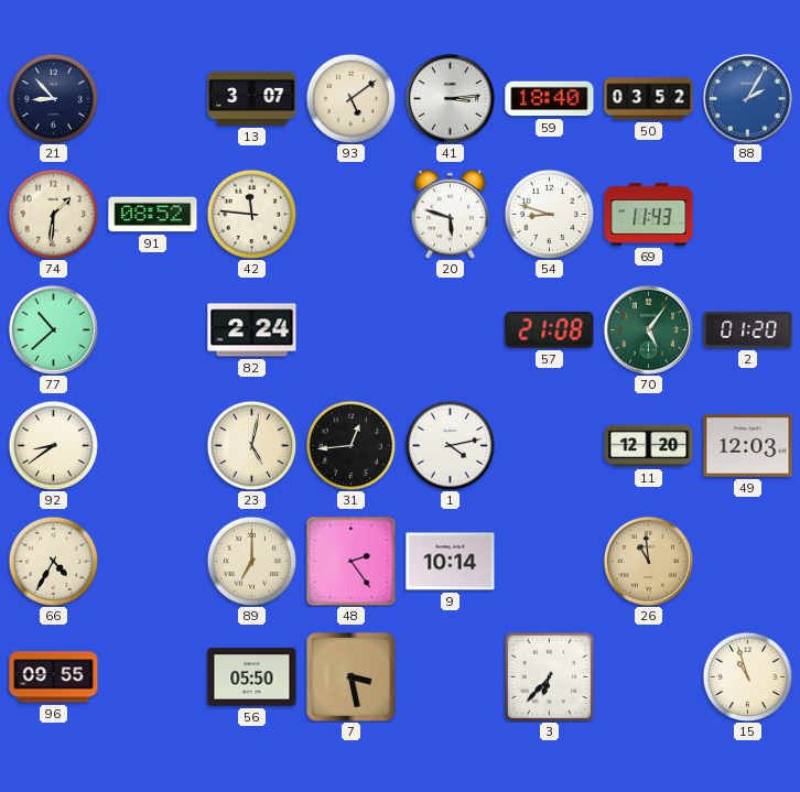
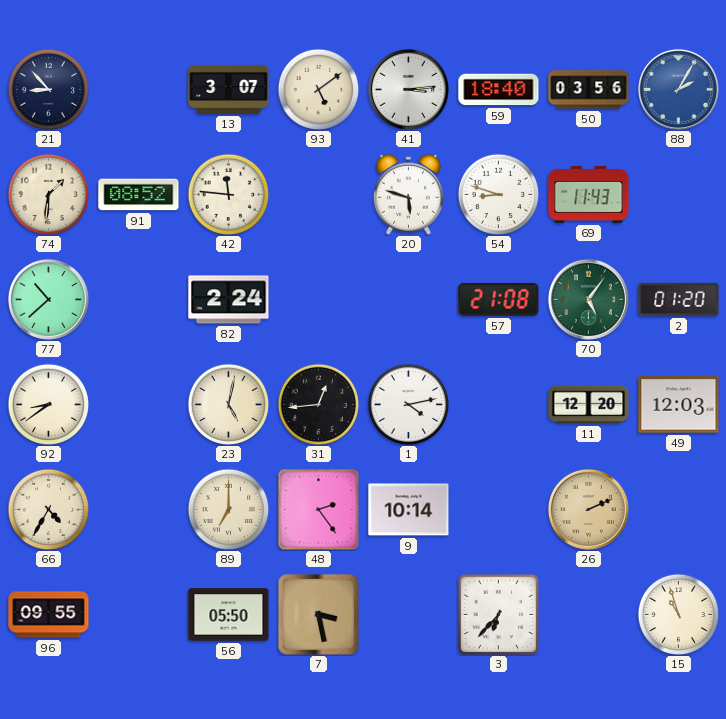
50: 03:52 -> 03:56
26: 10:59 -> 2:11
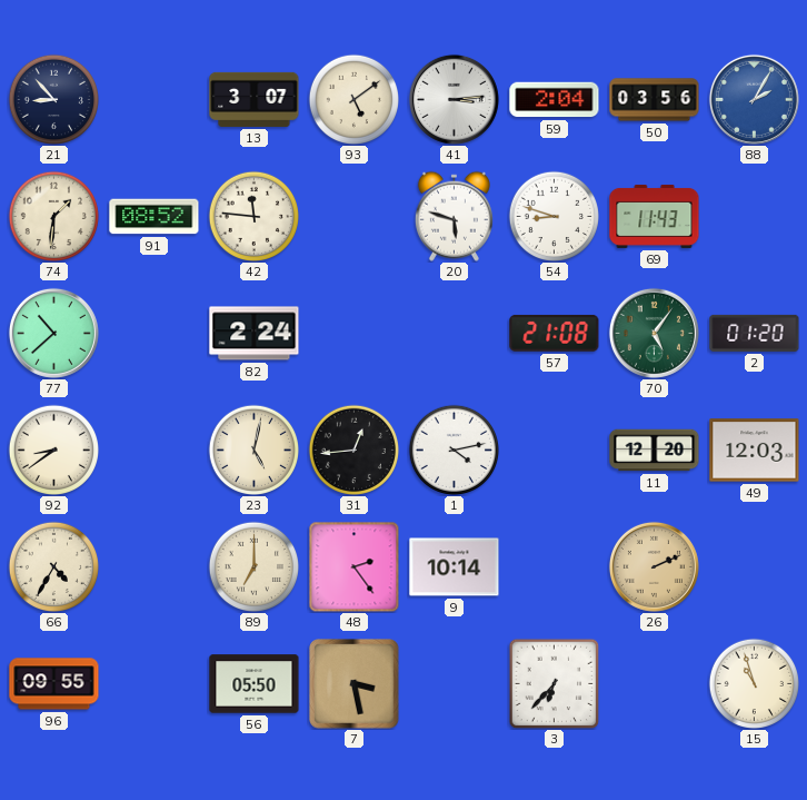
59: 18:40 -> 2:04
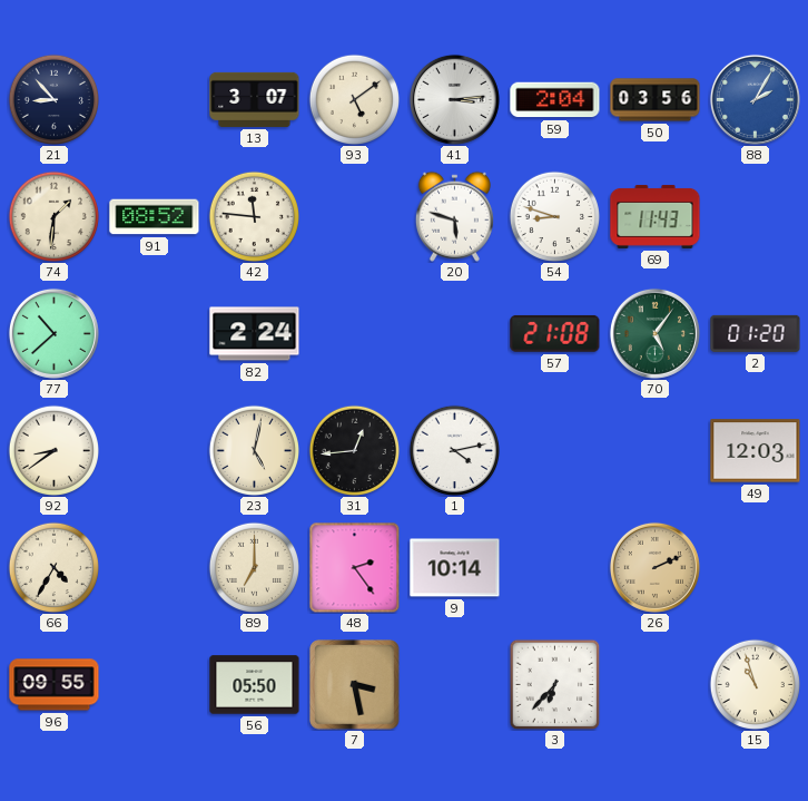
11: 12:20 -> none
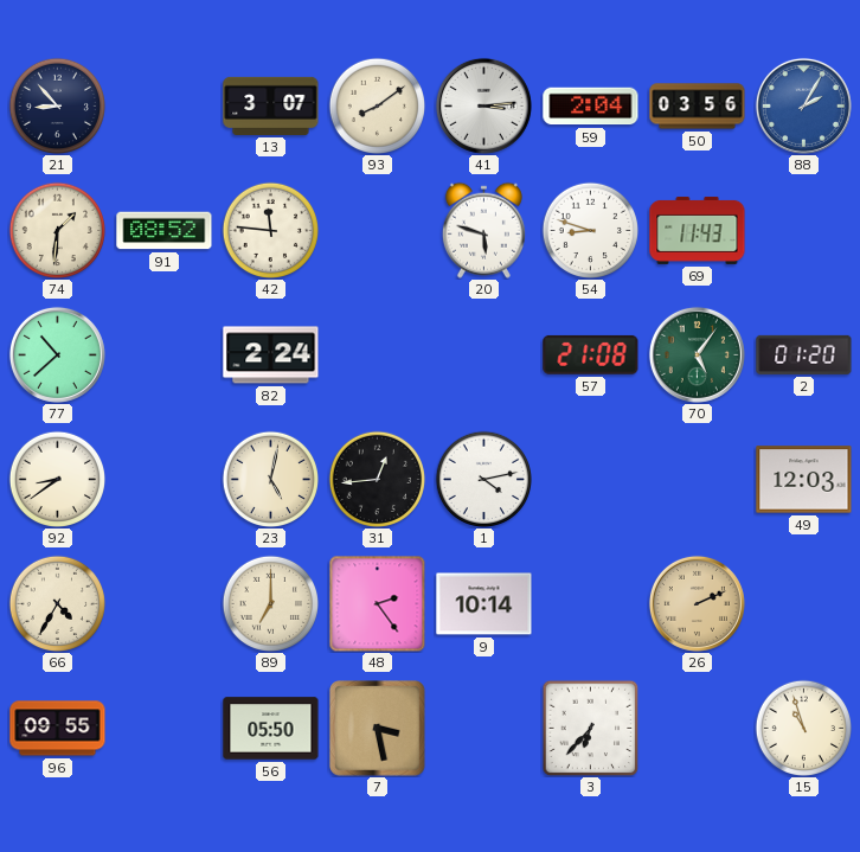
93: 5:09 -> 8:09
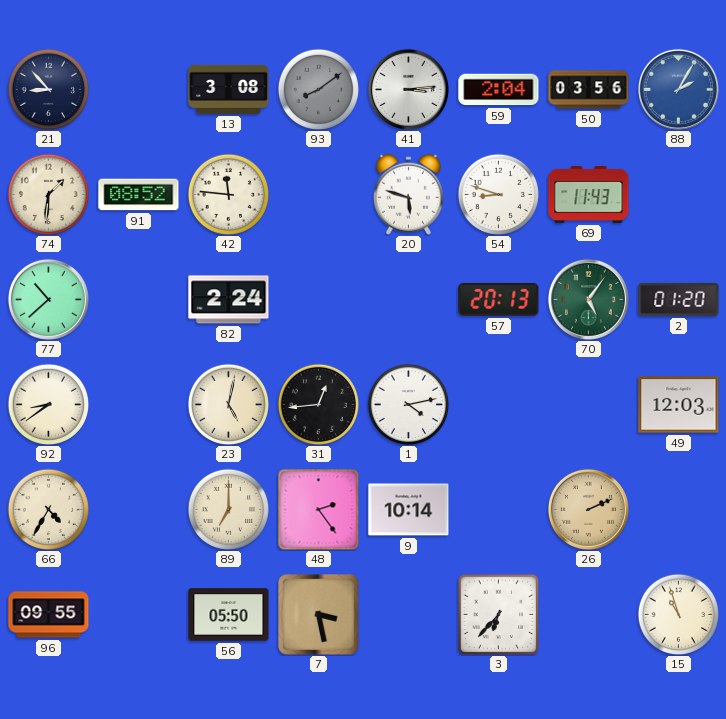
13: 3:07 -> 3:08
93 dial: cream -> grey
57: 21:08 -> 20:13
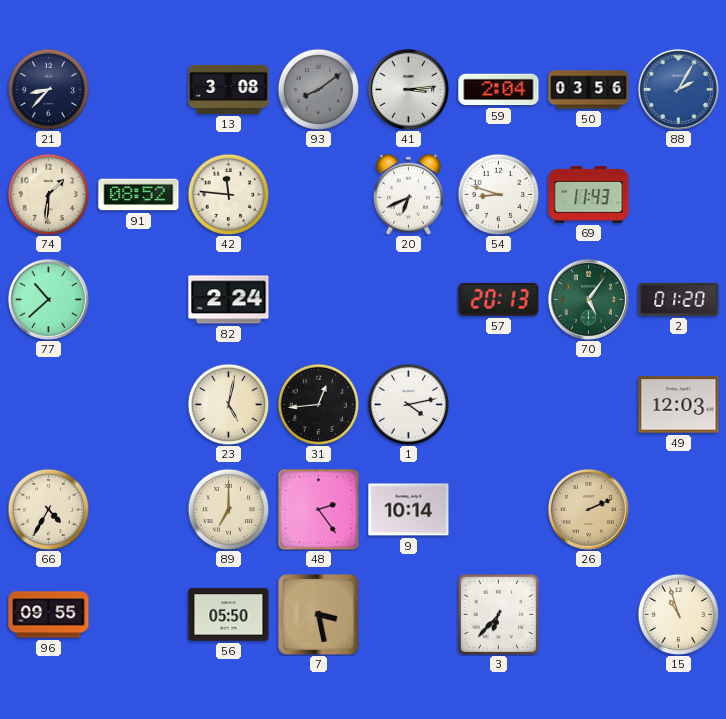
21: 8:53 -> 8:37
20: 5:48 -> 6:41
92: 8:39 -> none
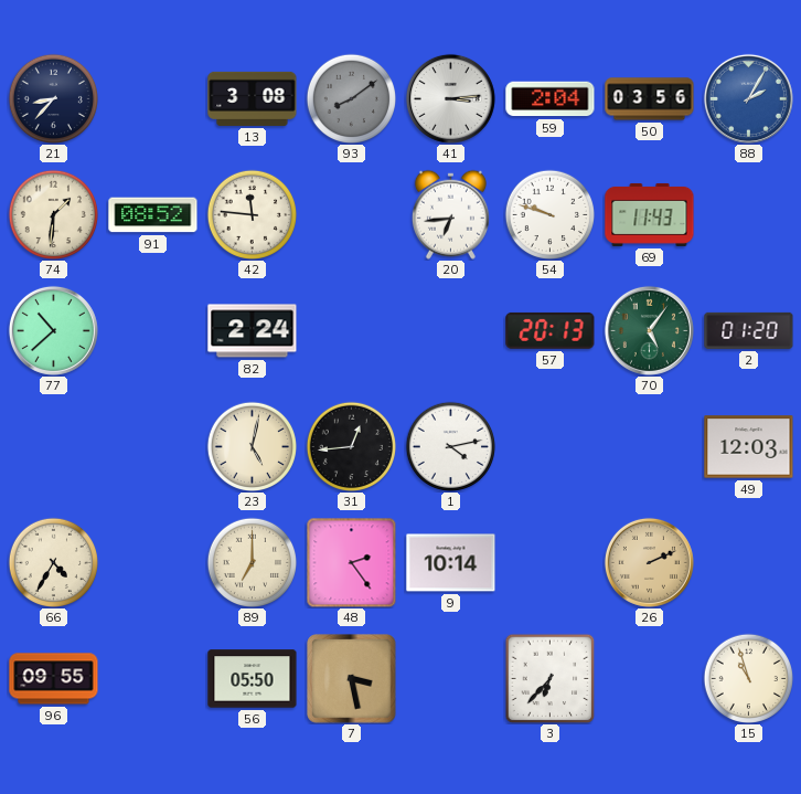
20: 6:41 -> 6:44
54: 8:48 -> 9:48
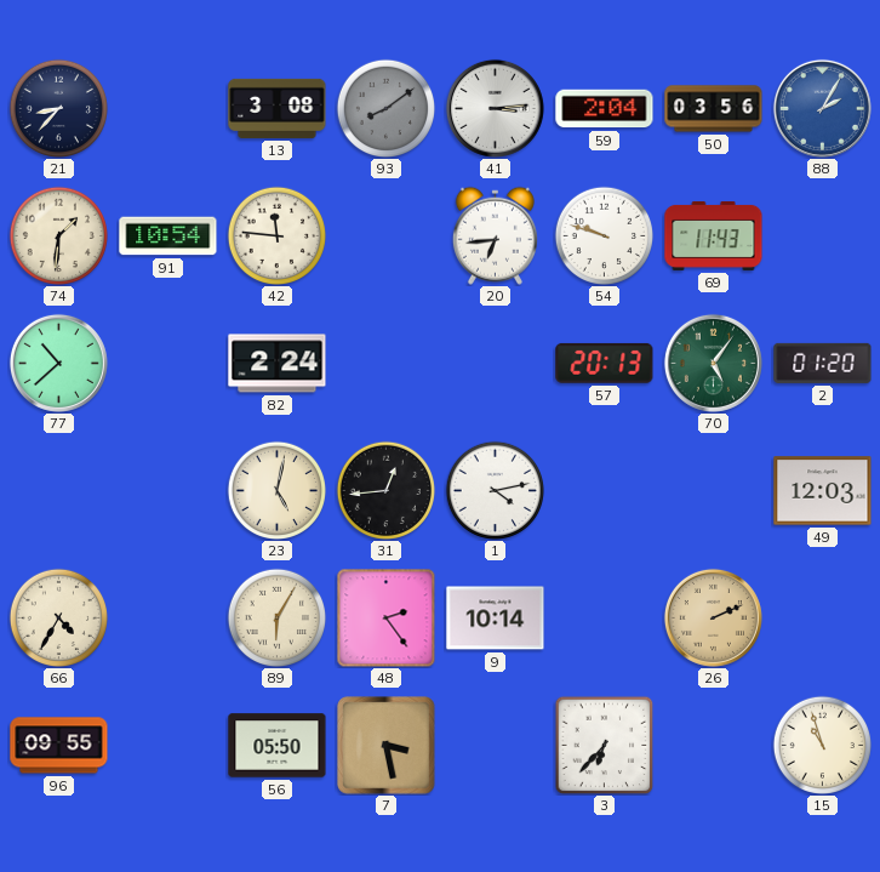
91: 08:52 -> 10:54
89: 7:00 -> 6:05
